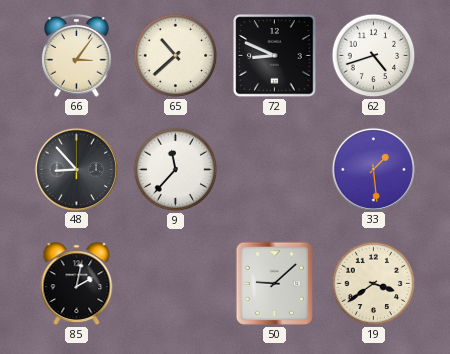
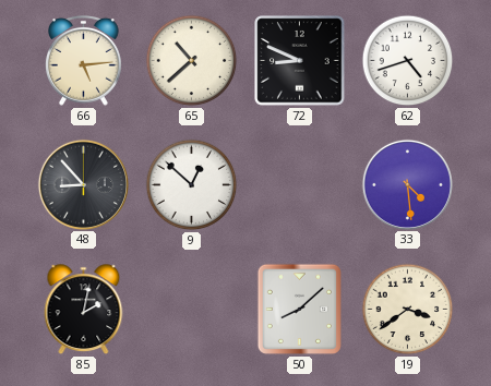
66: 3:06 -> 5:14
9: 11:37 -> 12:52
33: 1:29 -> 4:29
50: 9:08 -> 8:08
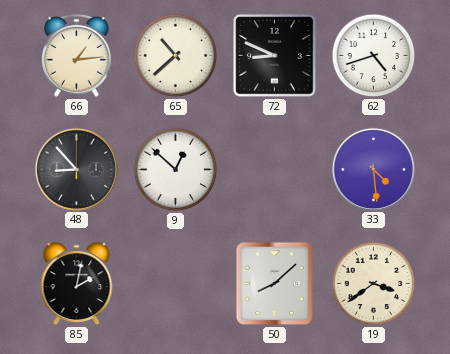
66: 5:14 -> 1:14
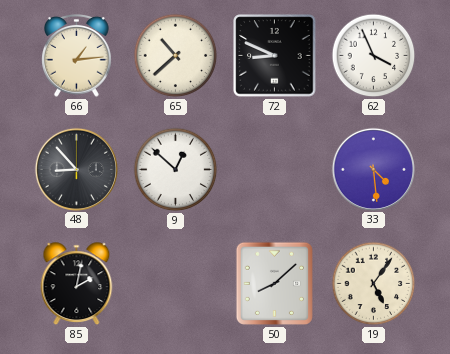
62: 4:42 -> 3:56
19: 3:39 -> 5:06
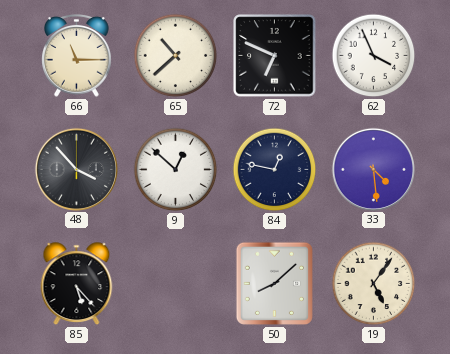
66: 1:14 -> 11:15
72: 8:49 -> 6:49
48: 8:53 -> 3:53
84: none -> 12:47
85: 2:02 -> 5:23
